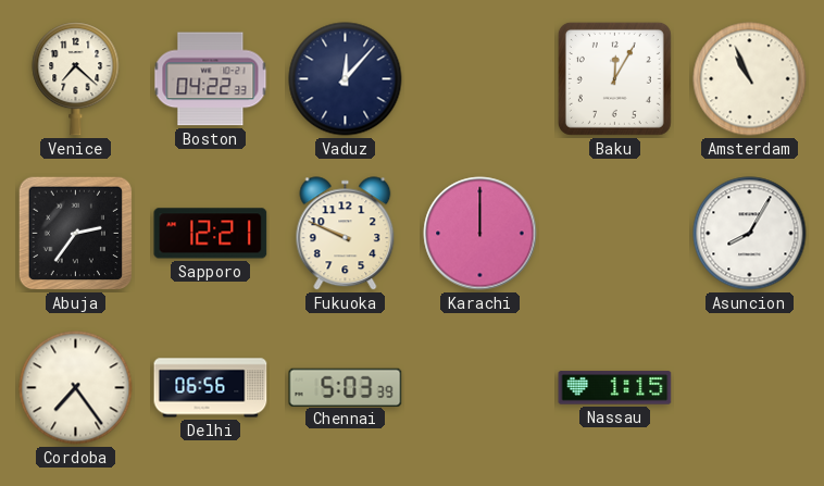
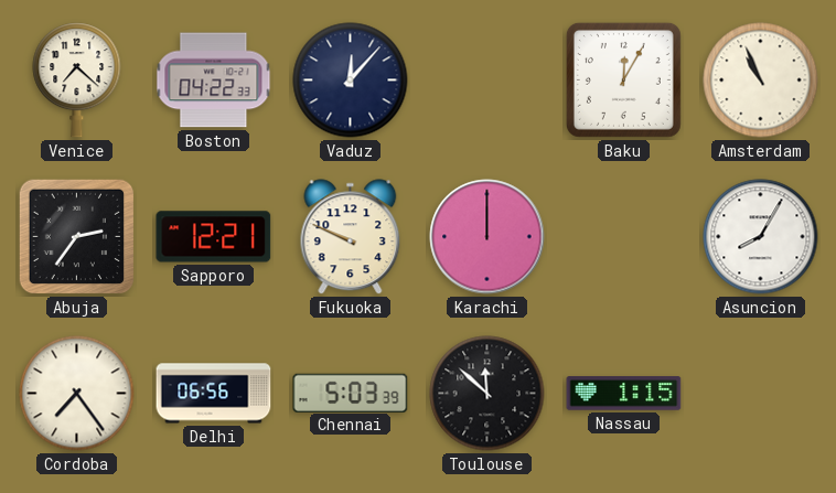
Toulouse: none -> 11:52
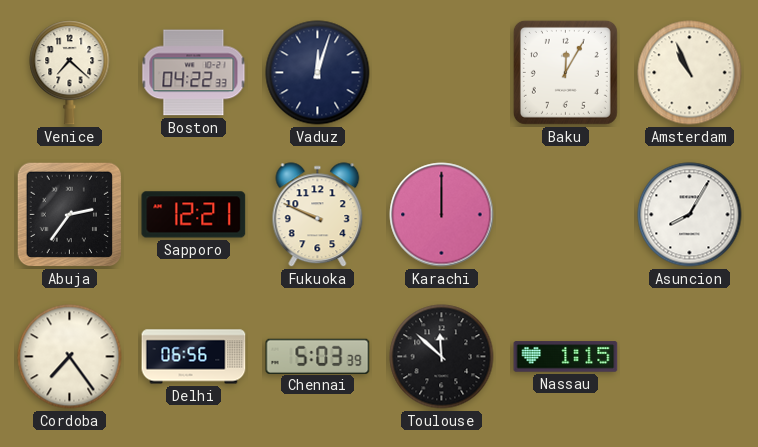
Vaduz: 12:07 -> 12:03
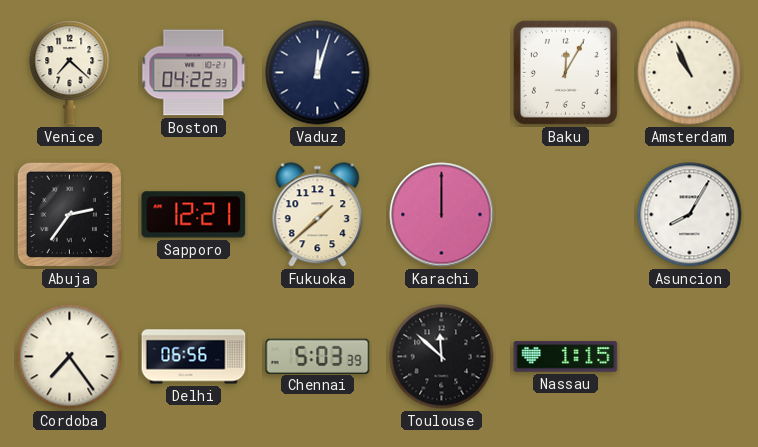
Fukuoka: 9:49 -> 1:38
